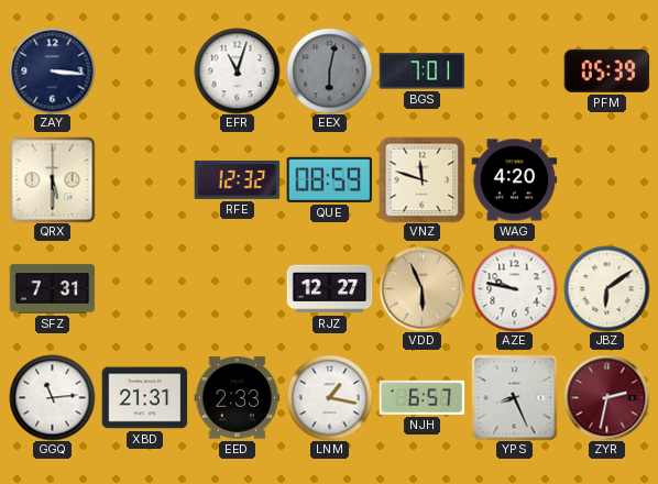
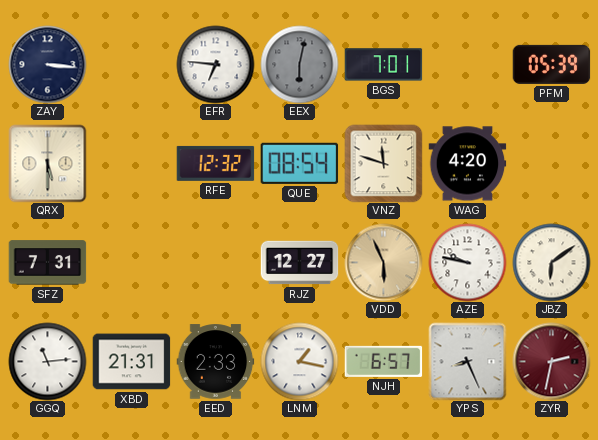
EFR: 11:03 -> 6:46
QUE: 08:59 -> 08:54
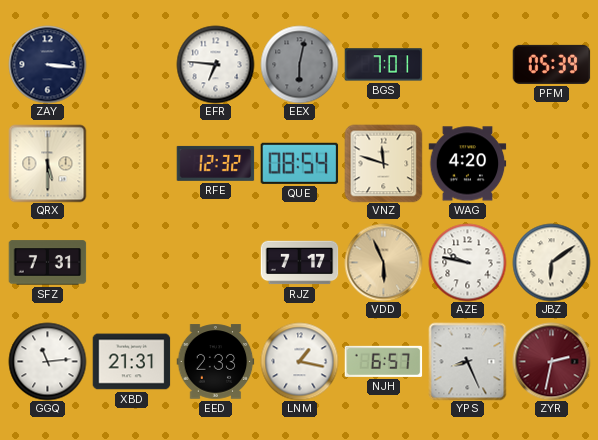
RJZ: 12:27 -> 7:17
